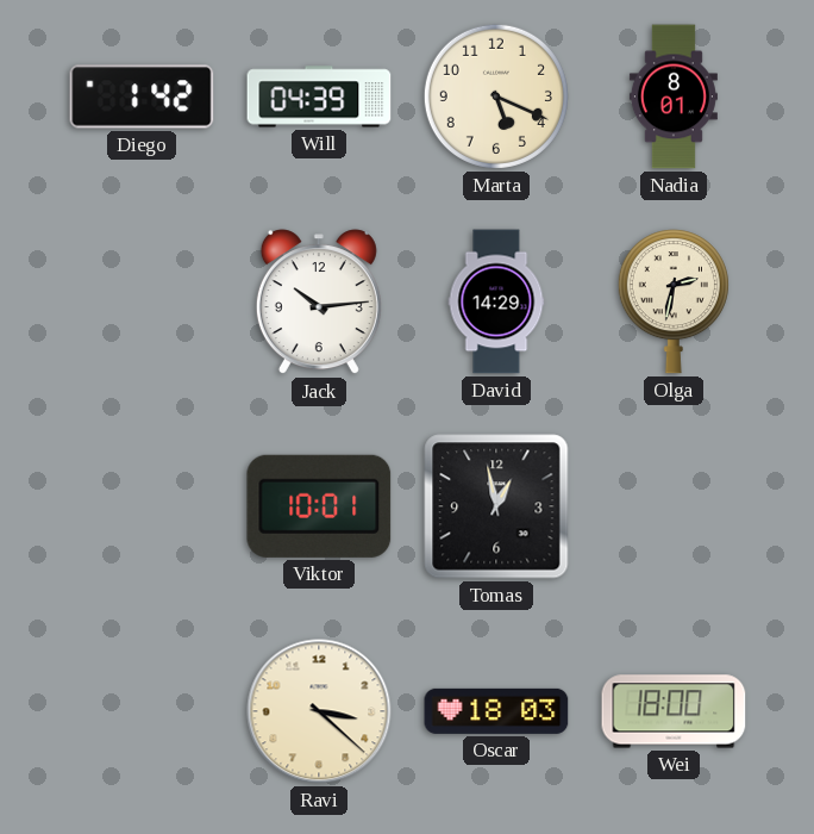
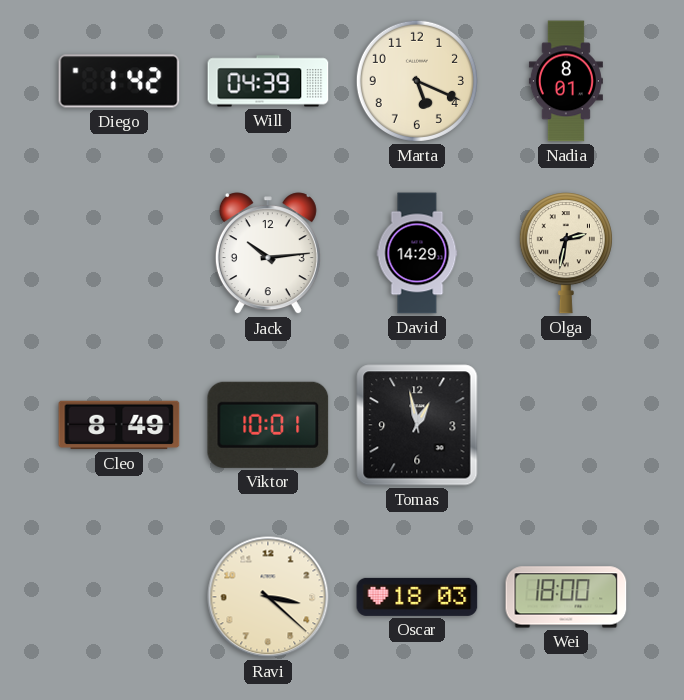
Cleo: none -> 8:49
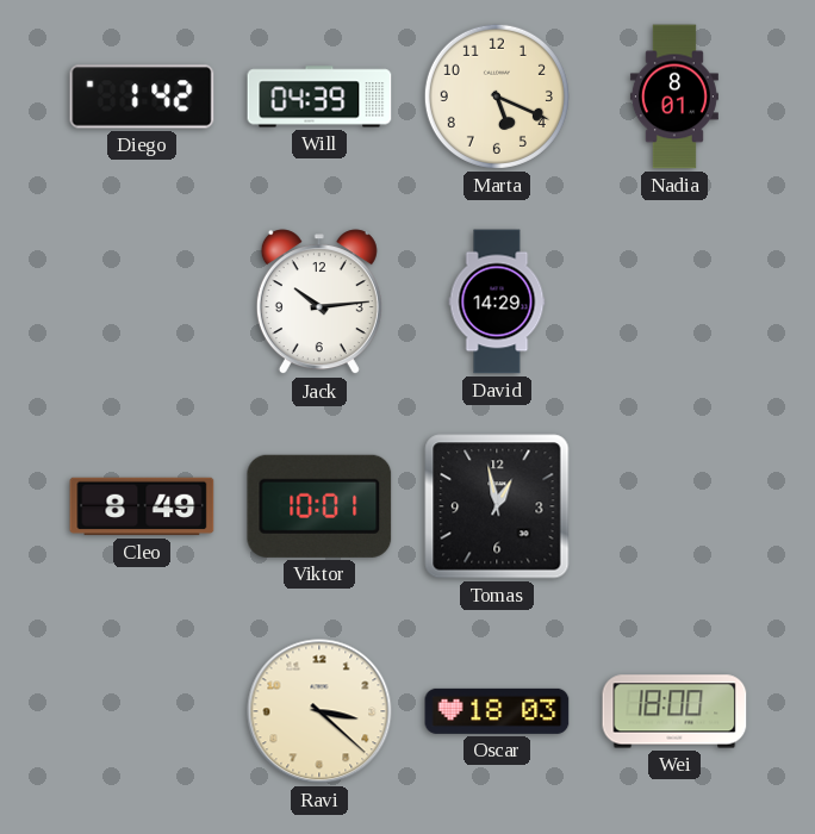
Olga: 2:32 -> none
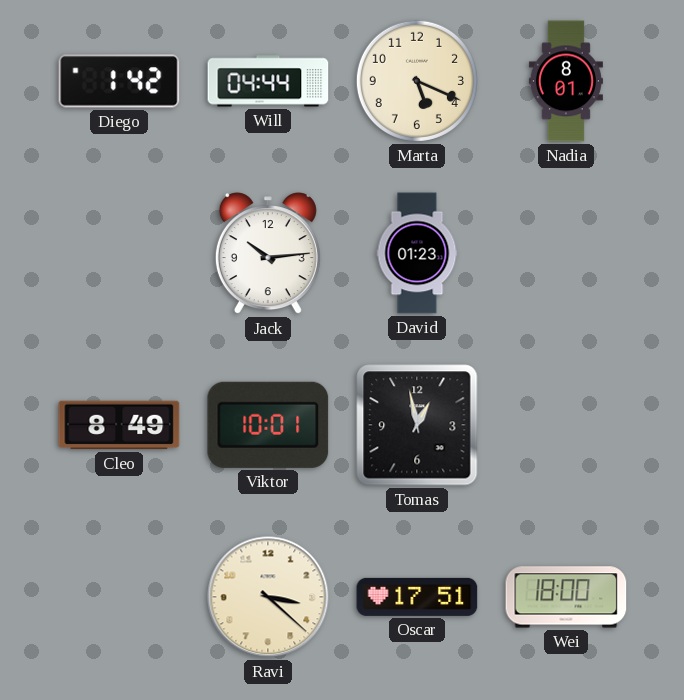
Will: 04:39 -> 04:44
David: 14:29 -> 01:23
Oscar: 18:03 -> 17:51
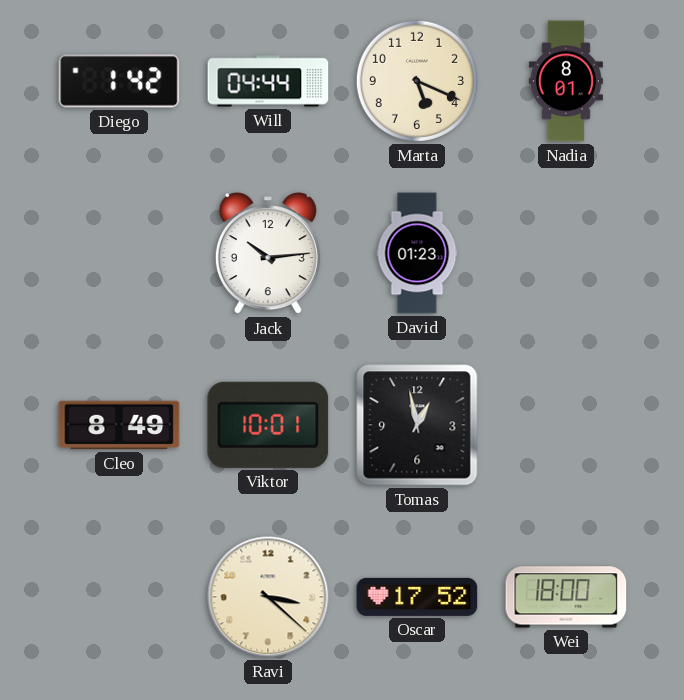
Oscar: 17:51 -> 17:52
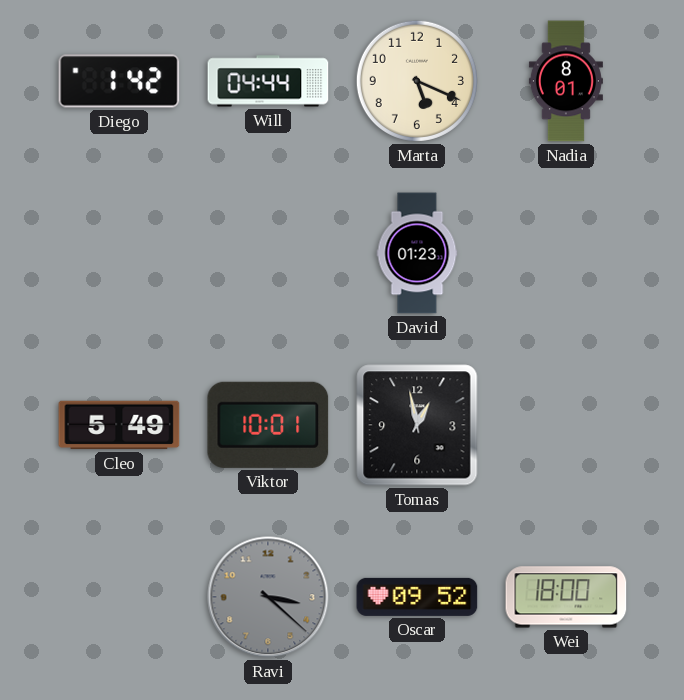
Jack: 10:14 -> none
Cleo: 8:49 -> 5:49
Ravi dial: cream -> grey
Oscar: 17:52 -> 09:52
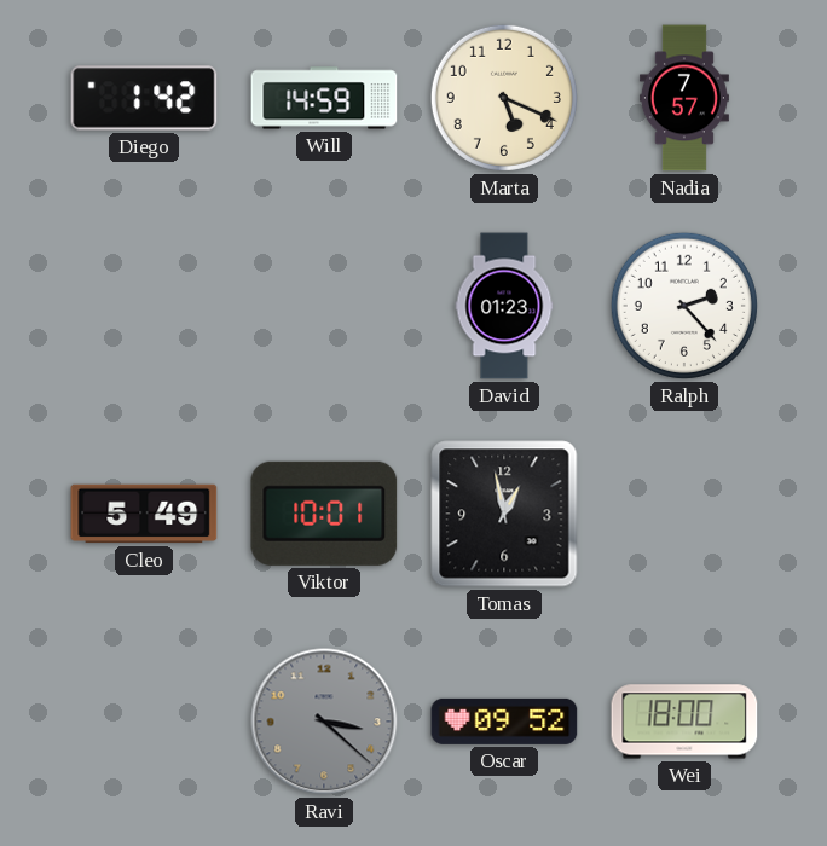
Will: 04:44 -> 14:59
Nadia: 8:01 -> 7:57
Ralph: none -> 2:23
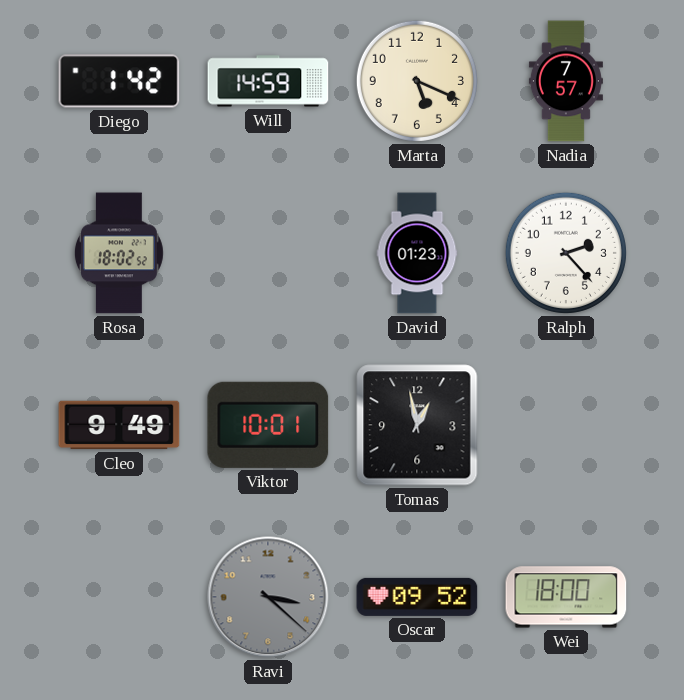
Rosa: none -> 18:02
Cleo: 5:49 -> 9:49
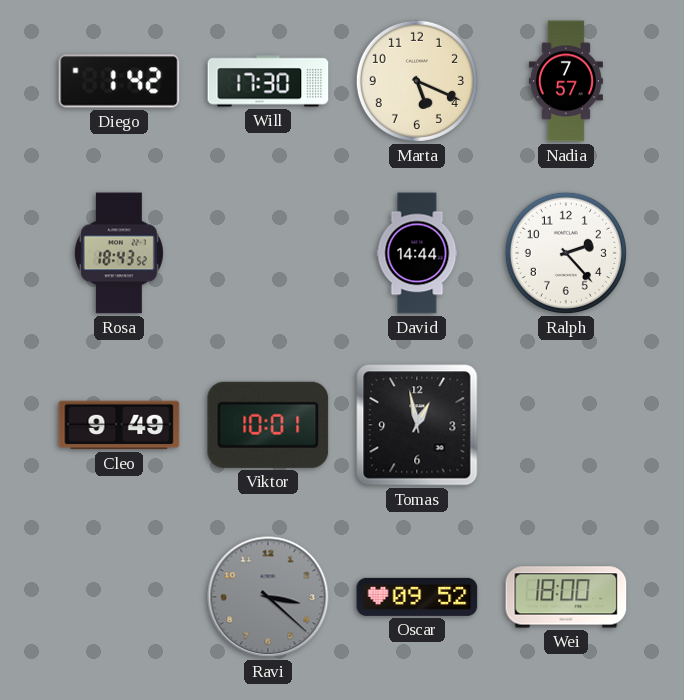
Will: 14:59 -> 17:30
Rosa: 18:02 -> 18:43
David: 01:23 -> 14:44
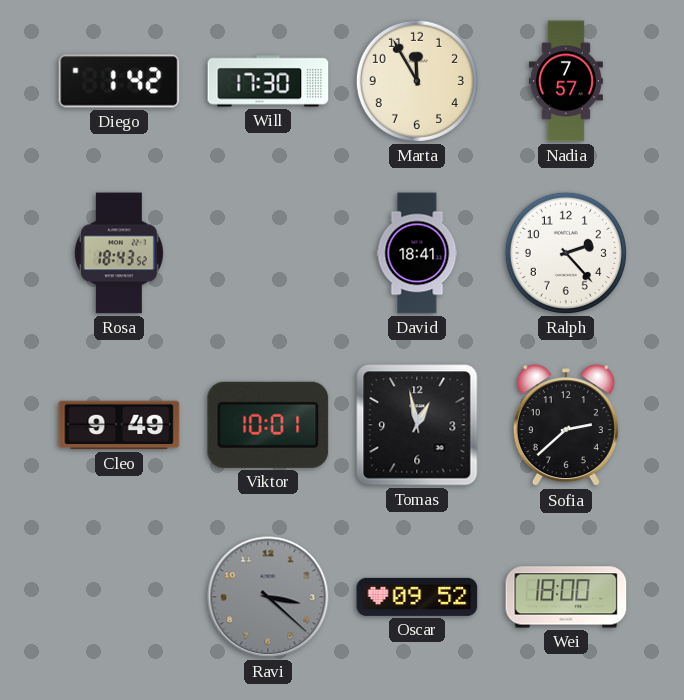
Marta: 5:19 -> 11:55
David: 14:44 -> 18:41
Sofia: none -> 2:38
